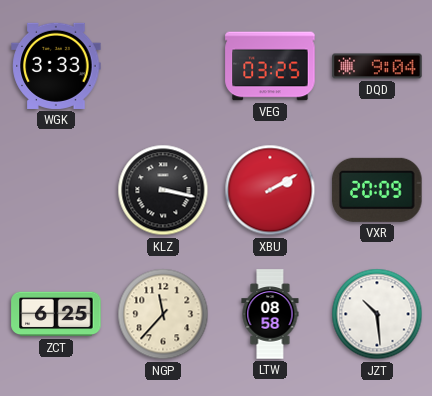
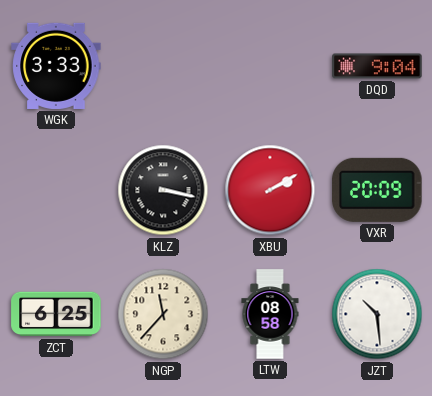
VEG: 03:25 -> none
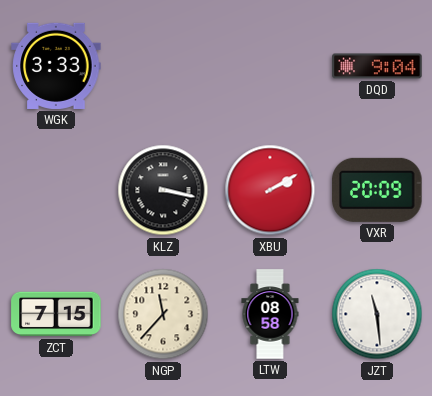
ZCT: 6:25 -> 7:15
JZT: 10:29 -> 11:29
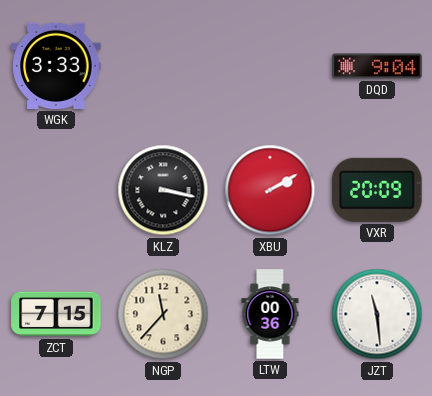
LTW: 08:58 -> 00:36
